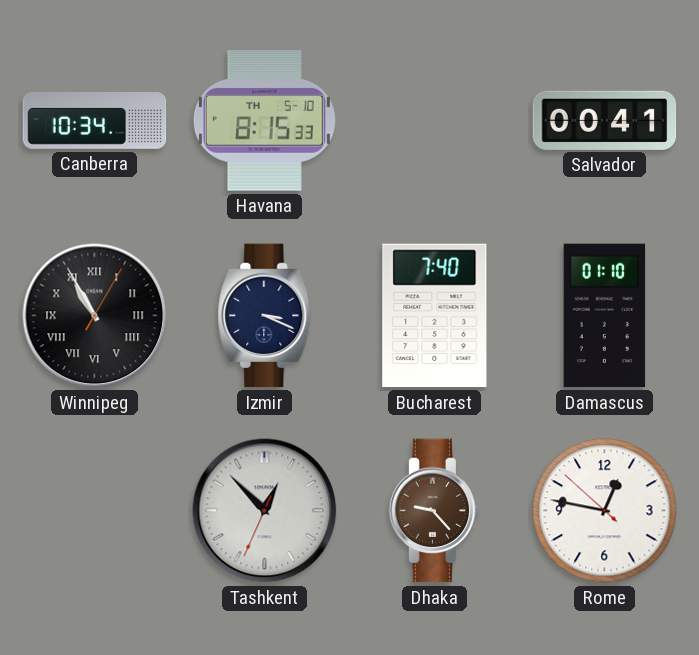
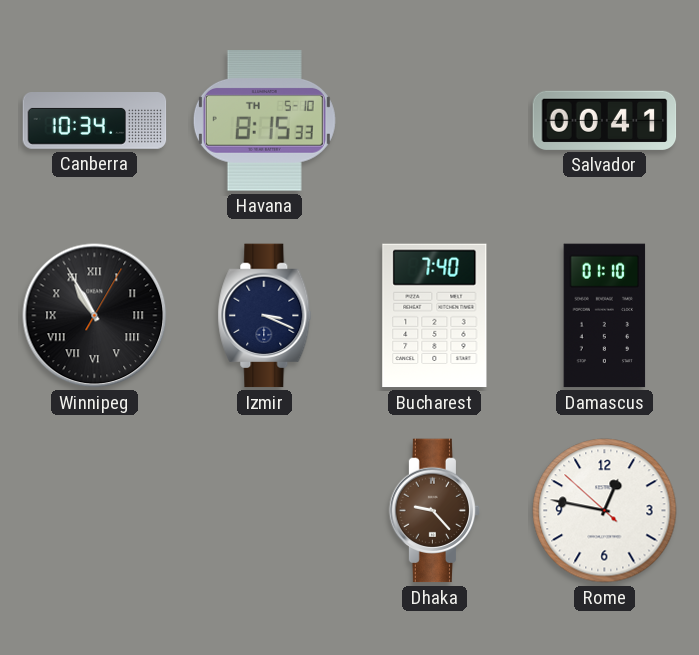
Tashkent: 12:52 -> none
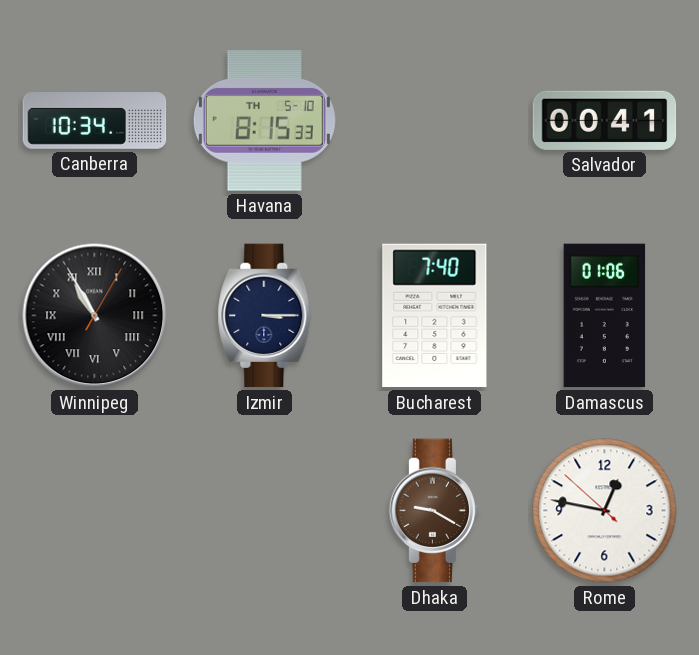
Izmir: 3:19 -> 3:15
Damascus: 01:10 -> 01:06
Dhaka: 9:23 -> 9:20
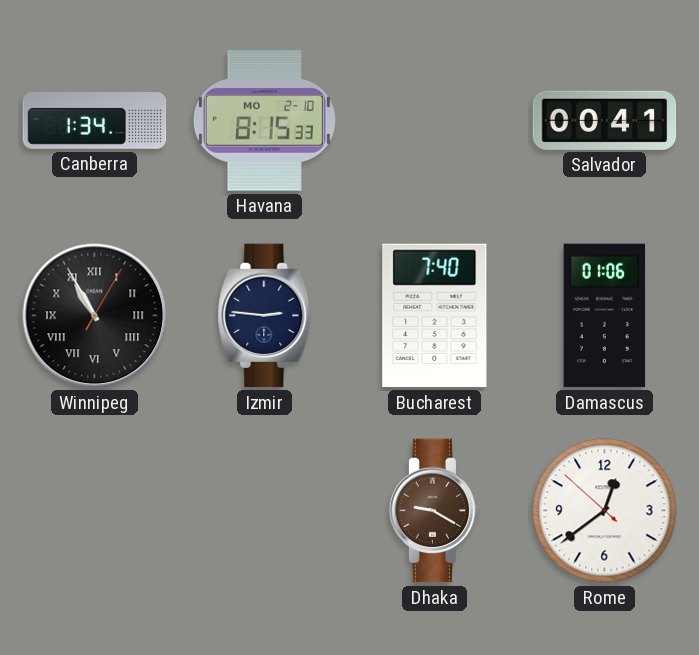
Canberra: 10:34 -> 1:34
Havana date: TH 5-10 -> MO 2-10
Izmir: 3:15 -> 2:46
Rome: 12:46 -> 12:38
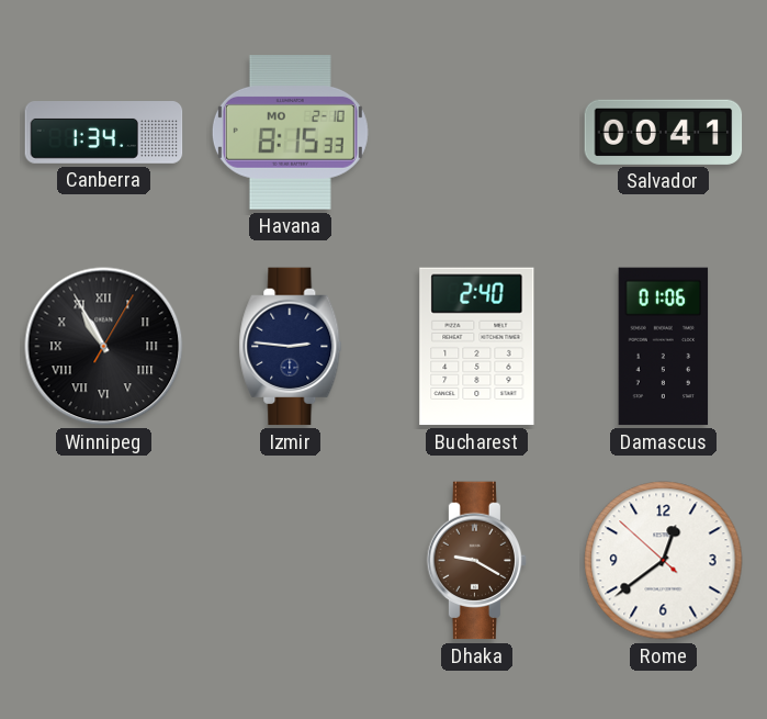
Bucharest: 7:40 -> 2:40
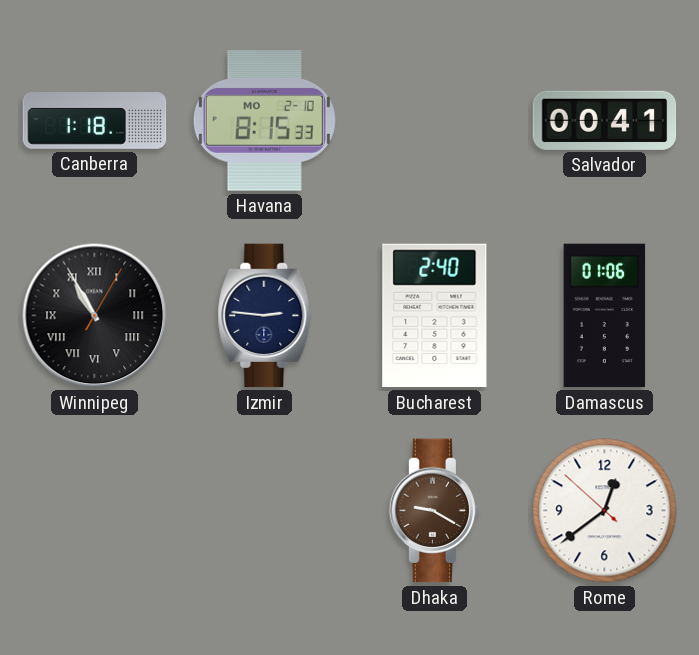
Canberra: 1:34 -> 1:18
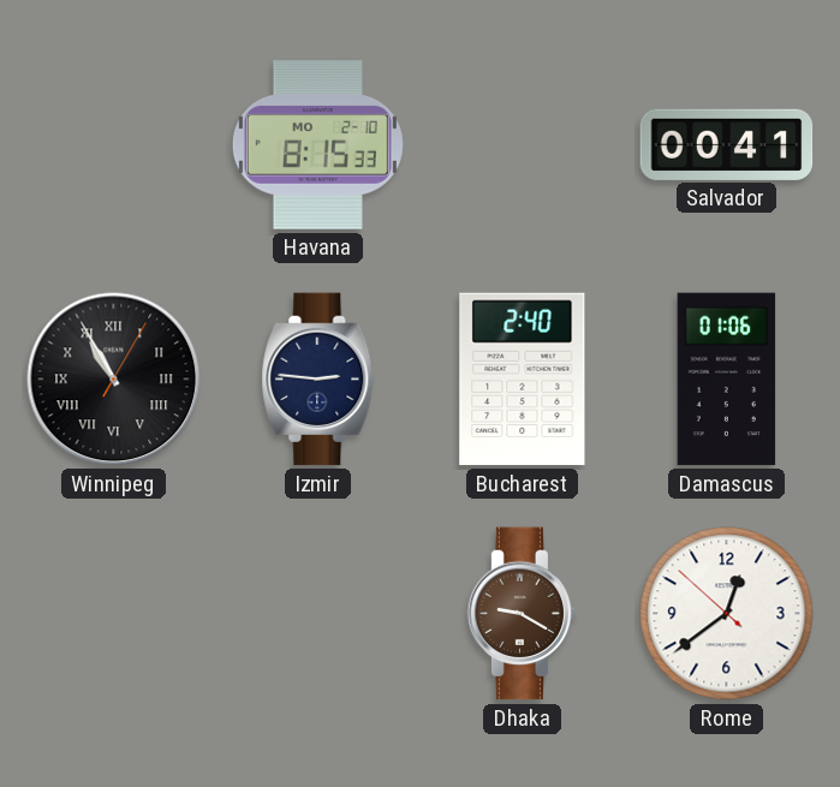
Canberra: 1:18 -> none
